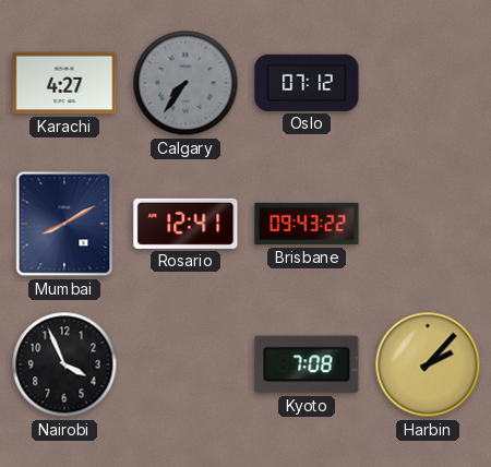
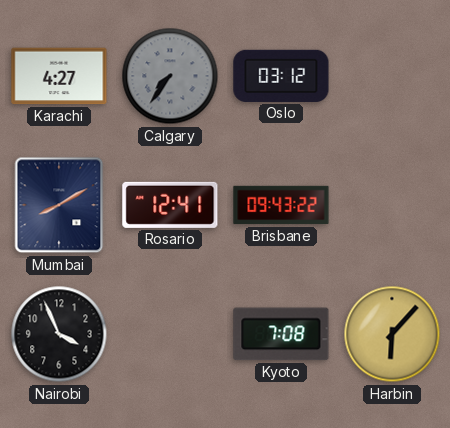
Oslo: 07:12 -> 03:12
Harbin: 2:07 -> 6:07
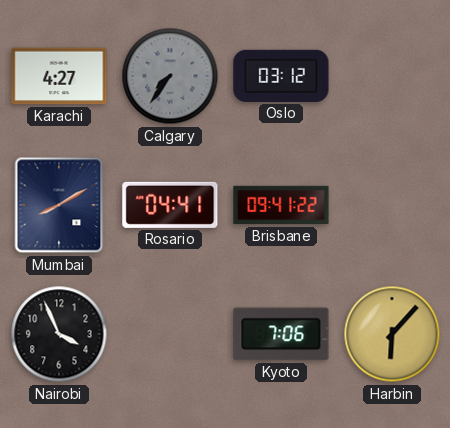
Rosario: 12:41 -> 04:41
Brisbane: 09:43 -> 09:41
Kyoto: 7:08 -> 7:06
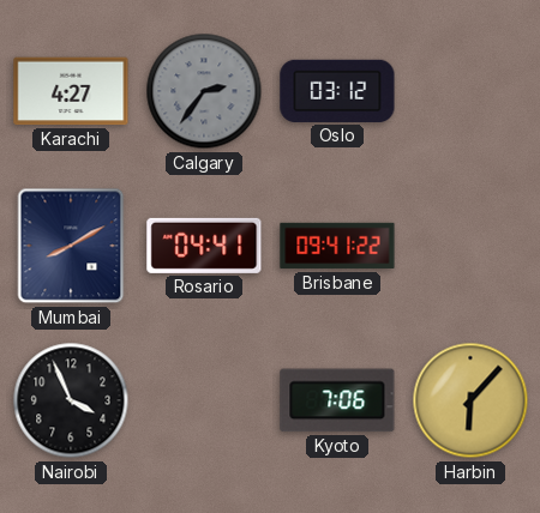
Calgary: 7:36 -> 2:36
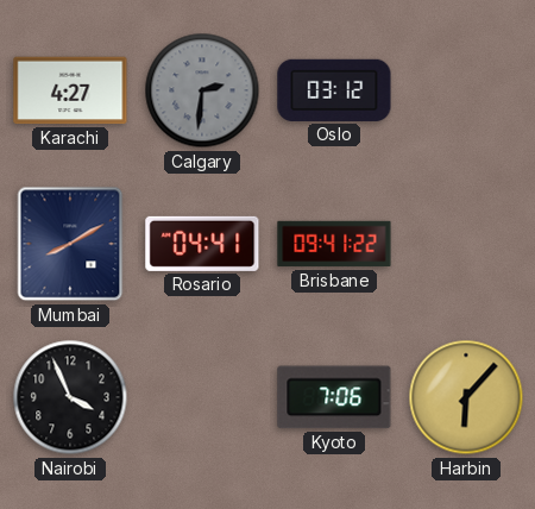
Calgary: 2:36 -> 2:31
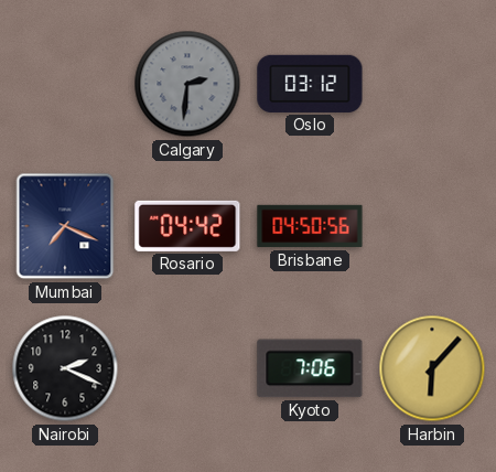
Karachi: 4:27 -> none
Mumbai: 8:10 -> 7:19
Rosario: 04:41 -> 04:42
Brisbane: 09:41 -> 04:50
Nairobi: 3:56 -> 2:19
